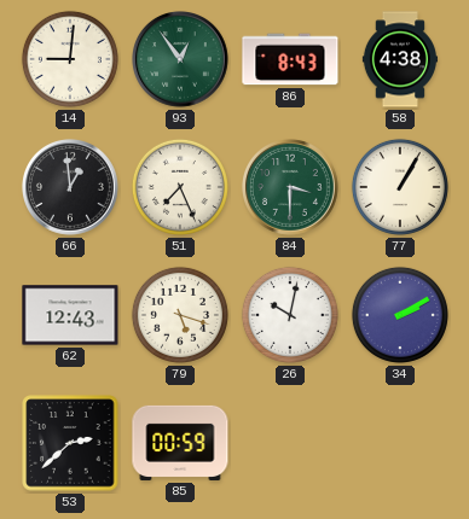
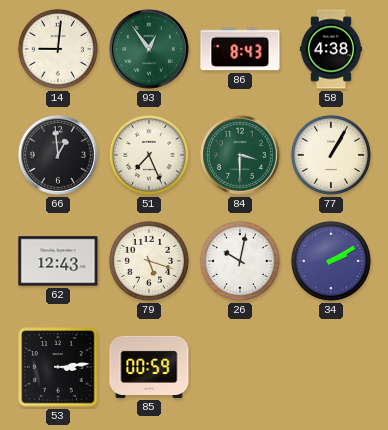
53: 2:38 -> 3:14
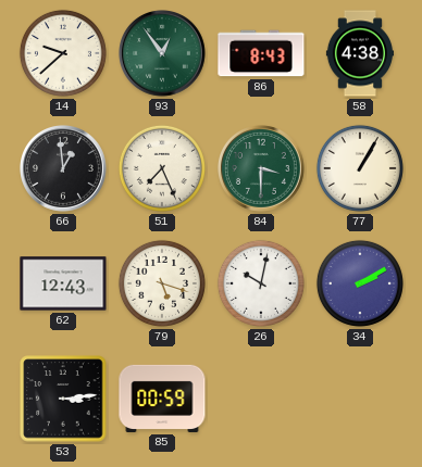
14: 9:01 -> 9:38
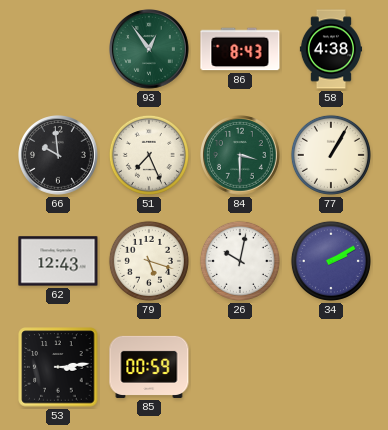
14: 9:38 -> none
66: 12:59 -> 9:59
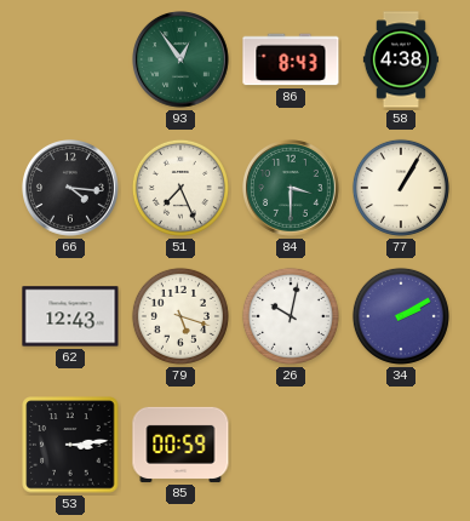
66: 9:59 -> 4:16
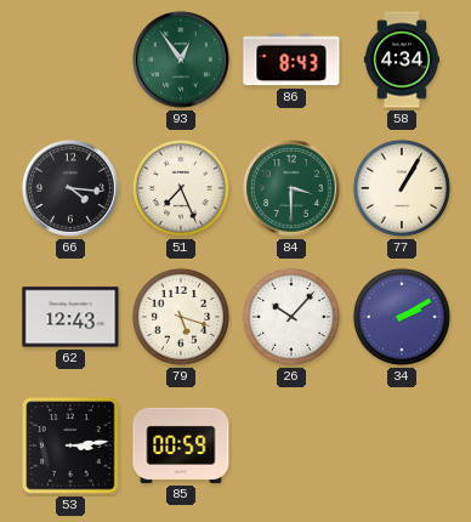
58: 4:38 -> 4:34
26: 10:02 -> 10:07
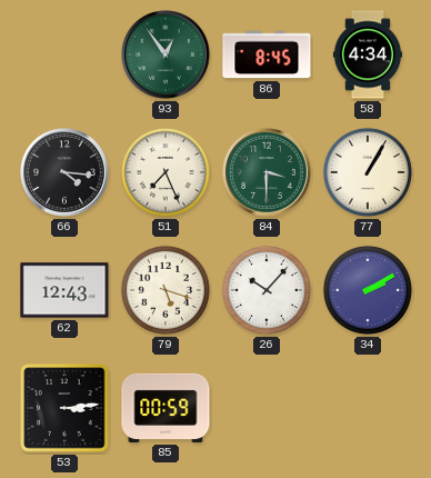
86: 8:43 -> 8:45
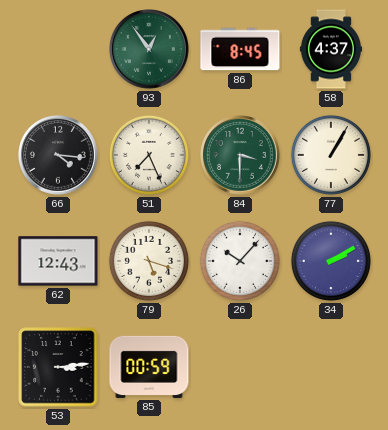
58: 4:34 -> 4:37
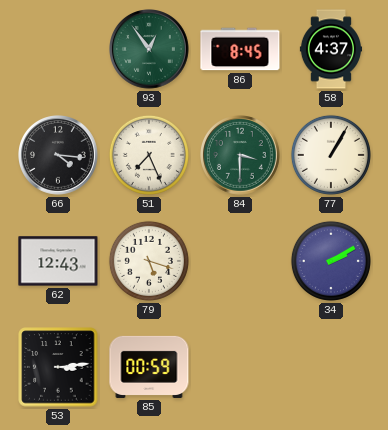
26: 10:07 -> none
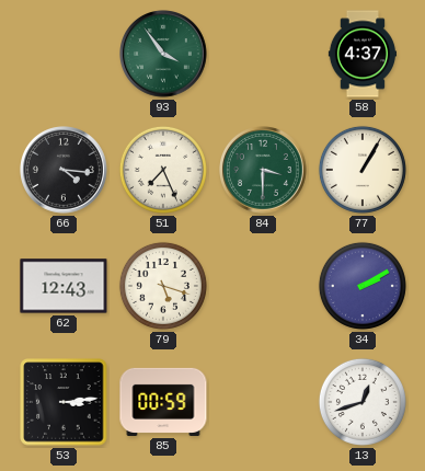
93: 12:54 -> 3:54
86: 8:45 -> none
13: none -> 12:42
